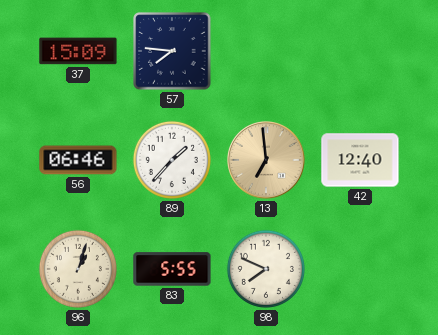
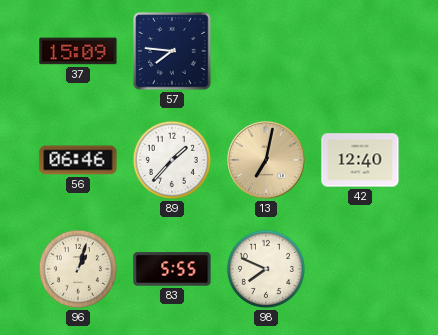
13: 6:59 -> 7:02
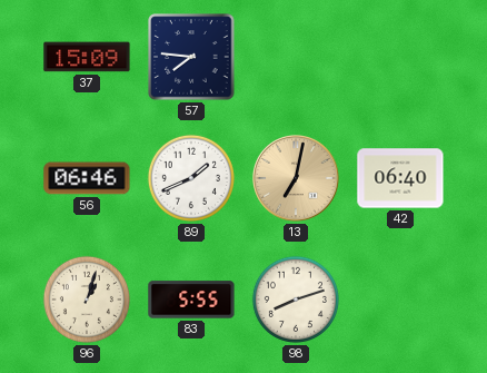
89: 1:37 -> 1:41
42: 12:40 -> 06:40
98: 7:49 -> 8:12
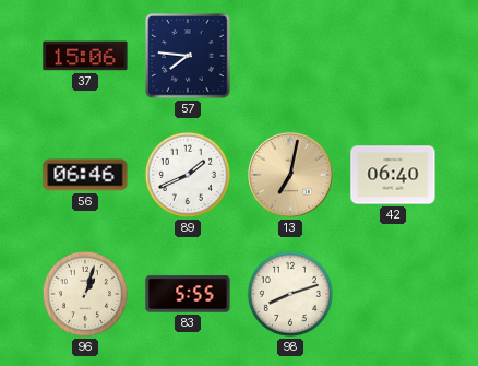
37: 15:09 -> 15:06
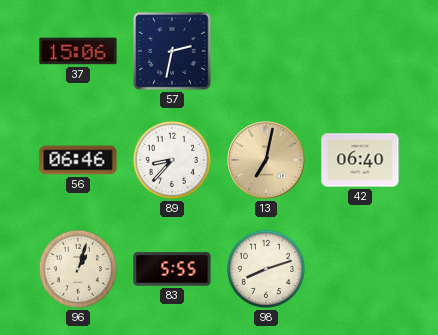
57: 7:46 -> 2:32
89: 1:41 -> 8:37
